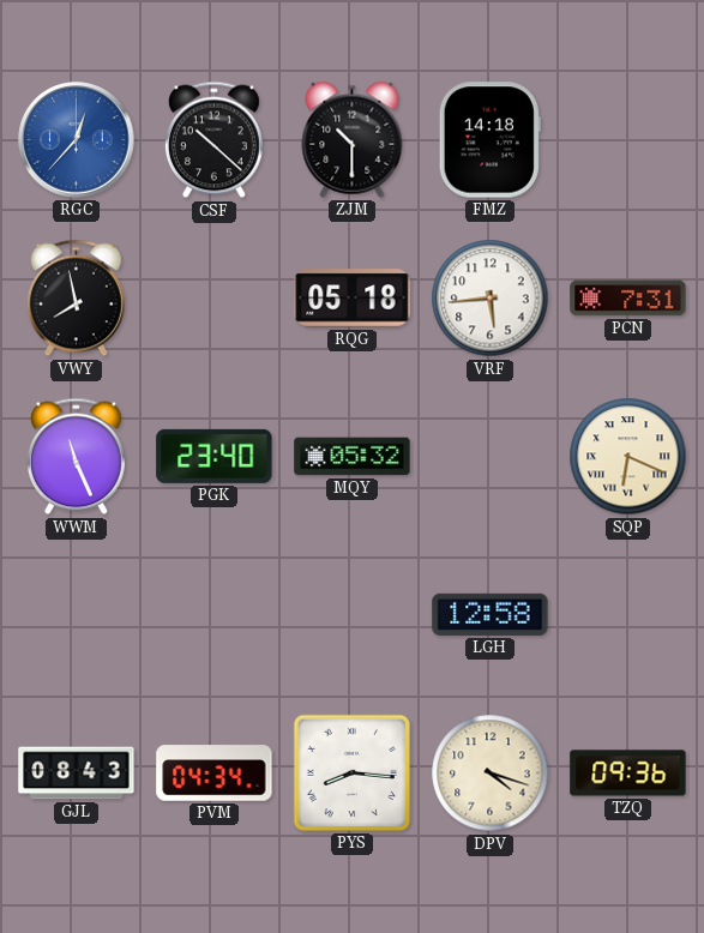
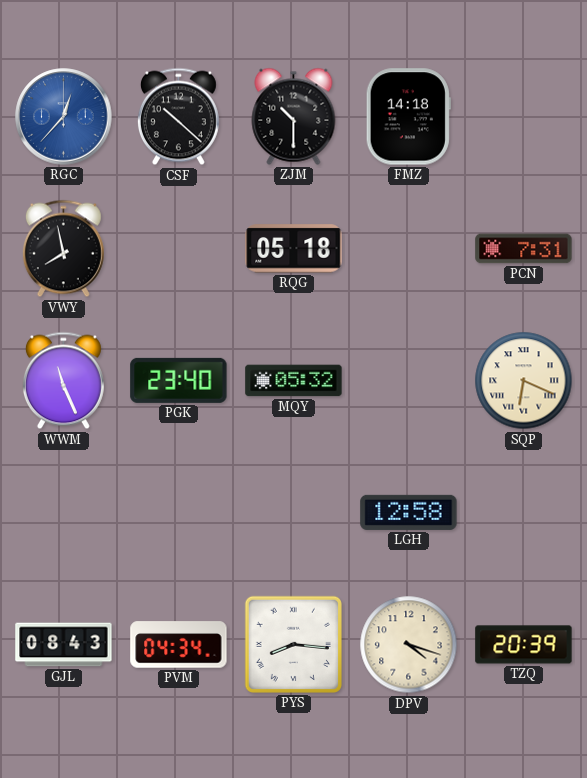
VRF: 5:44 -> none
TZQ: 09:36 -> 20:39
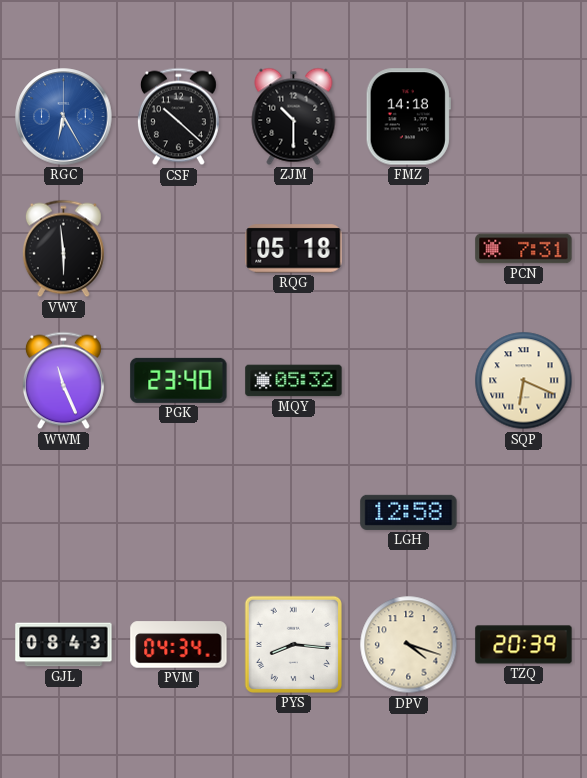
RGC: 12:37 -> 6:25
VWY: 7:58 -> 5:59
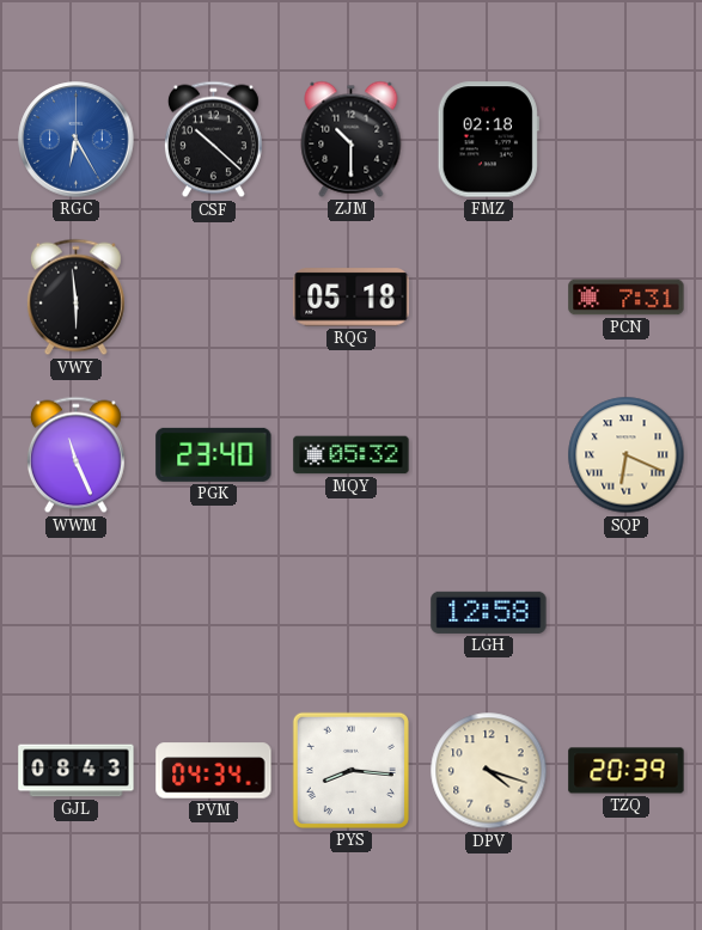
FMZ: 14:18 -> 02:18
